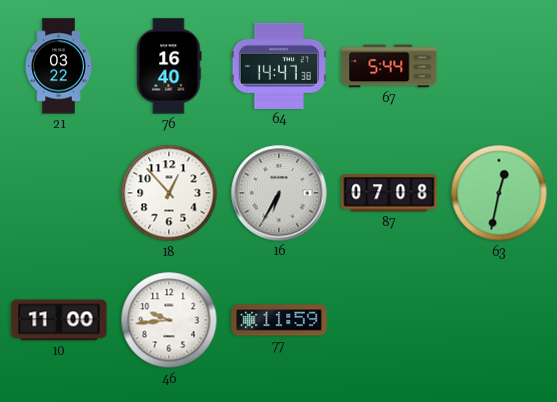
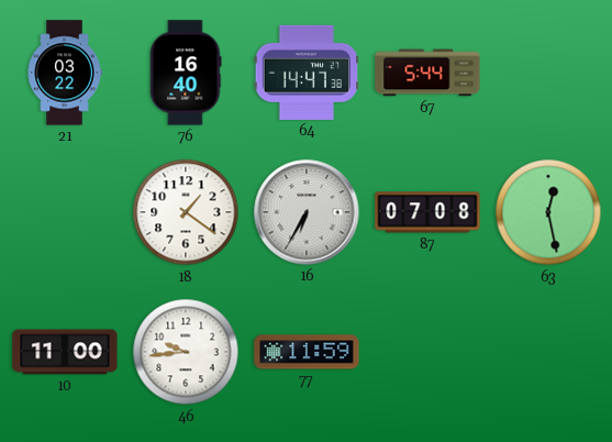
18: 12:53 -> 1:21
63: 12:32 -> 12:28
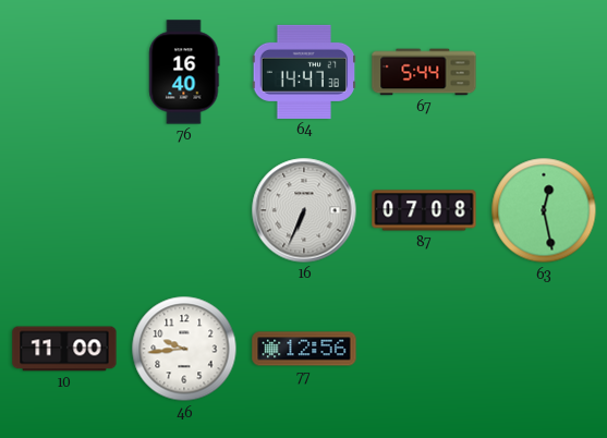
21: 03:22 -> none
18: 1:21 -> none
16: 6:35 -> 6:34
77: 11:59 -> 12:56
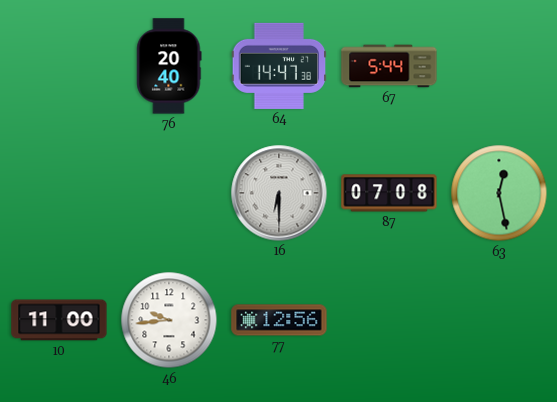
76: 16:40 -> 20:40
16: 6:34 -> 6:30
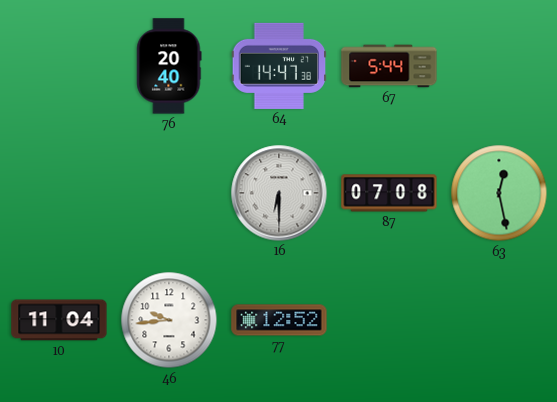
10: 11:00 -> 11:04
77: 12:56 -> 12:52
